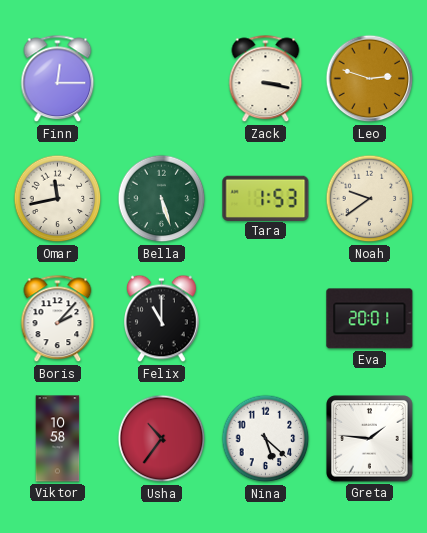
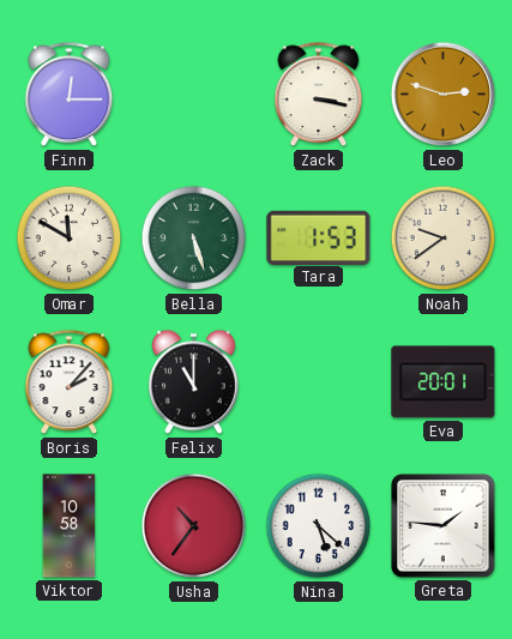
Omar: 11:43 -> 11:50
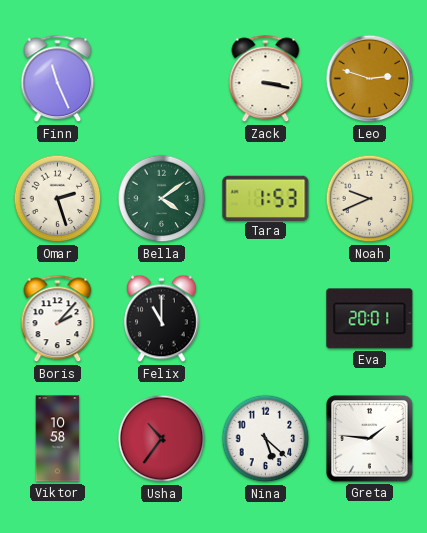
Finn: 12:15 -> 11:26
Omar: 11:50 -> 2:27
Bella: 5:27 -> 4:09
Noah: 9:39 -> 9:41
